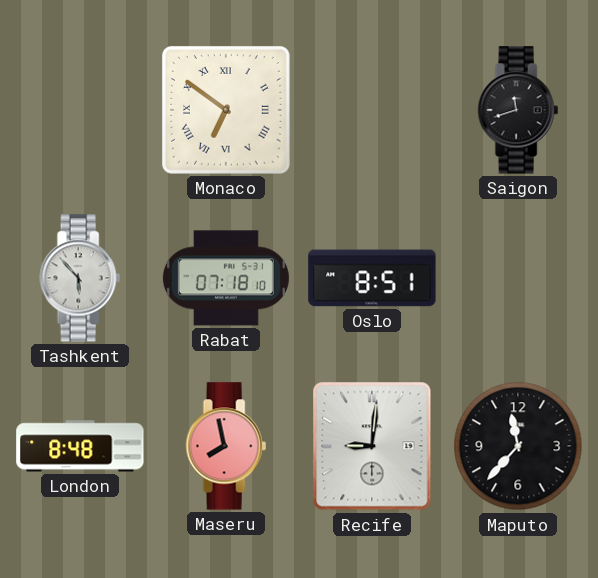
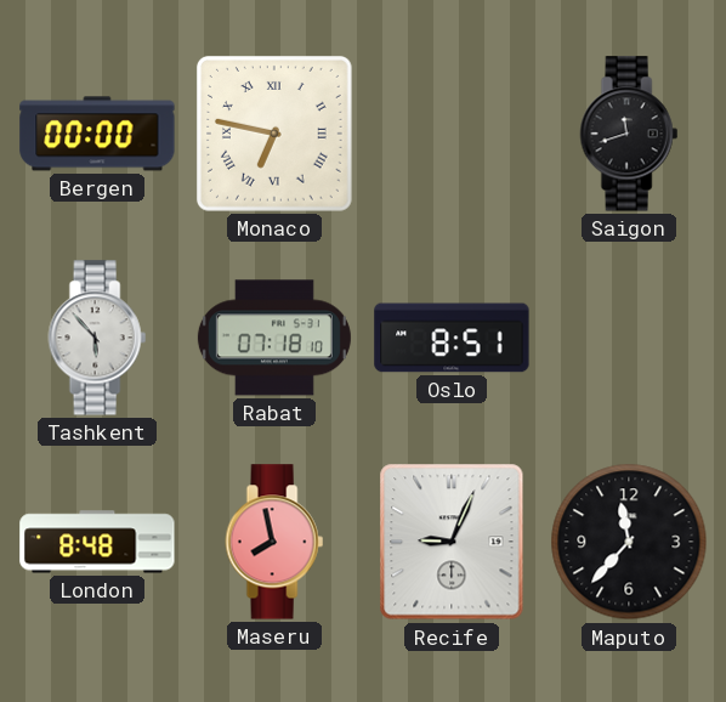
Bergen: none -> 00:00
Monaco: 6:51 -> 6:47
Recife: 9:01 -> 9:04
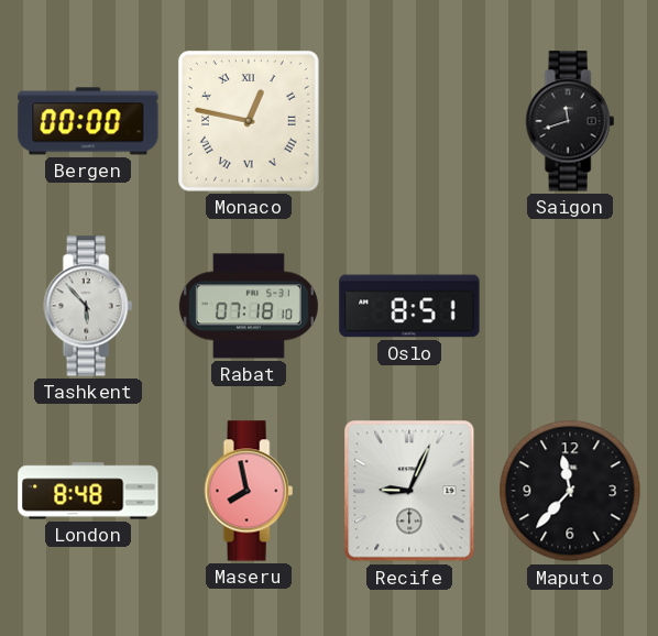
Monaco: 6:47 -> 12:47
